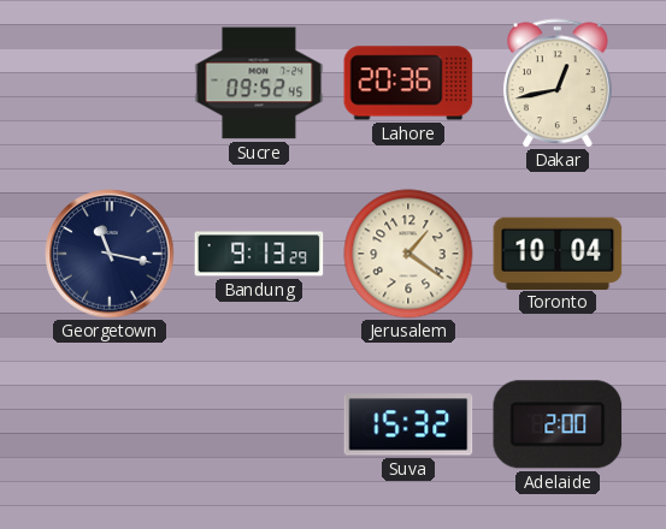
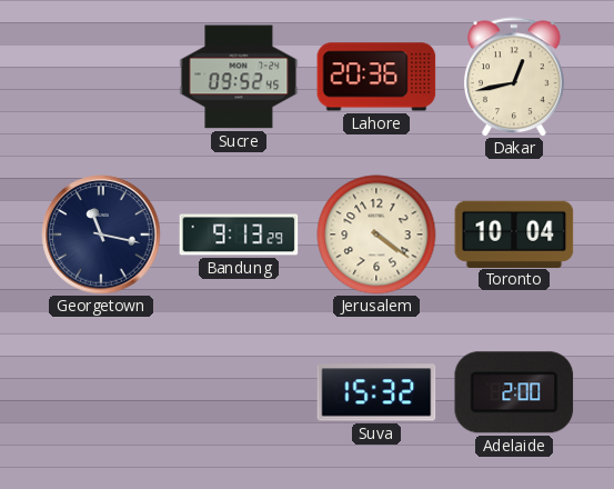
Jerusalem: 1:21 -> 4:21
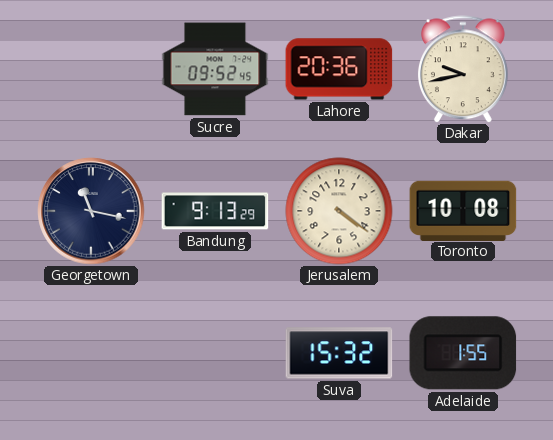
Dakar: 12:43 -> 9:43
Toronto: 10:04 -> 10:08
Adelaide: 2:00 -> 1:55
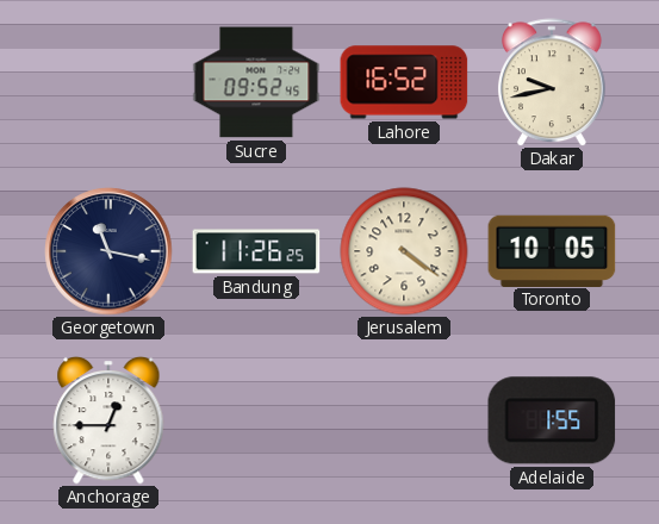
Lahore: 20:36 -> 16:52
Bandung: 9:13 -> 11:26
Toronto: 10:08 -> 10:05
Anchorage: none -> 12:45
Suva: 15:32 -> none
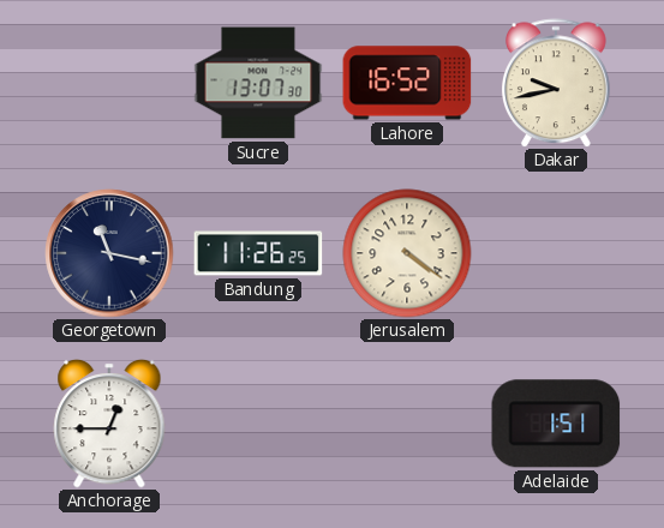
Sucre: 09:52 -> 13:07
Toronto: 10:05 -> none
Adelaide: 1:55 -> 1:51
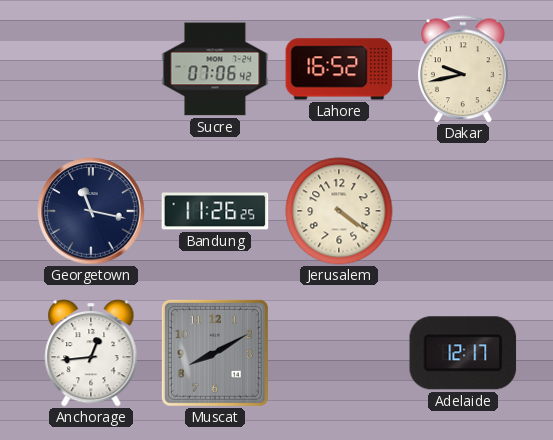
Sucre: 13:07 -> 07:06
Anchorage: 12:45 -> 12:44
Muscat: none -> 8:10
Adelaide: 1:51 -> 12:17
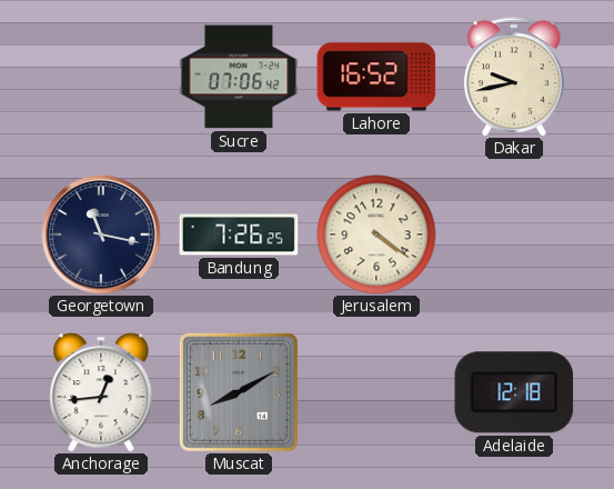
Bandung: 11:26 -> 7:26
Adelaide: 12:17 -> 12:18
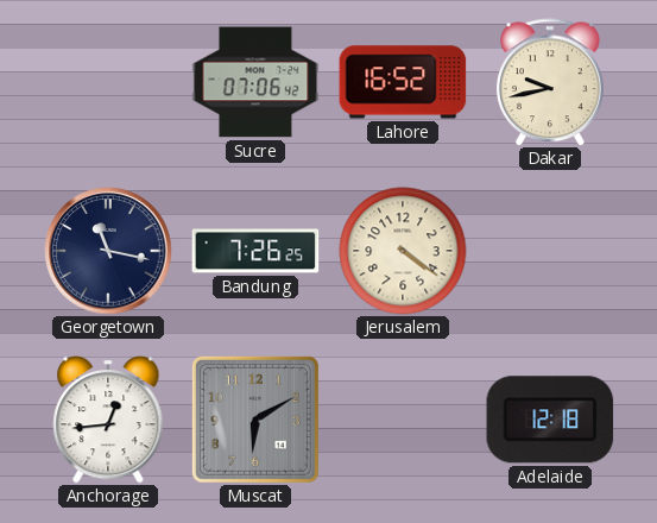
Muscat: 8:10 -> 6:10
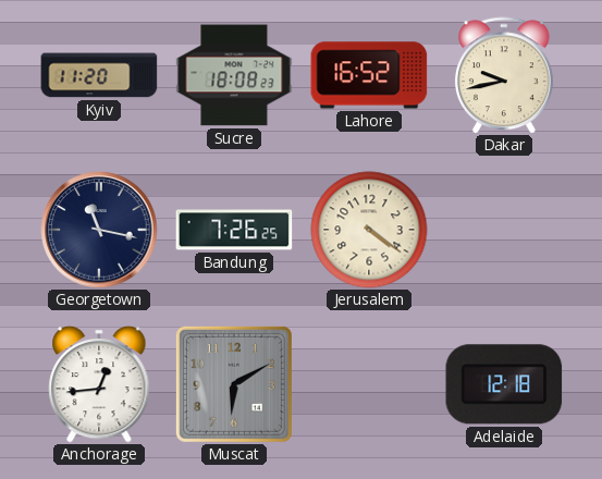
Kyiv: none -> 11:20
Sucre: 07:06 -> 18:08
